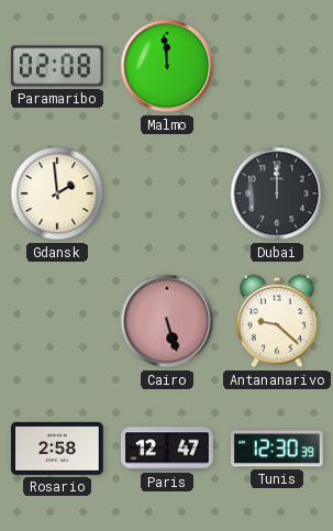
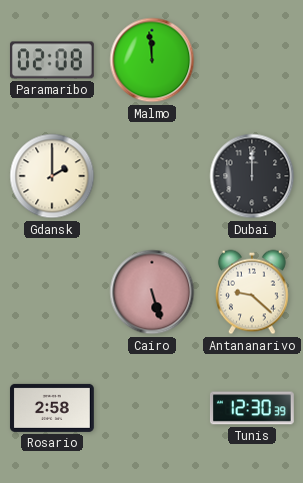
Gdansk: 1:59 -> 2:00
Paris: 12:47 -> none
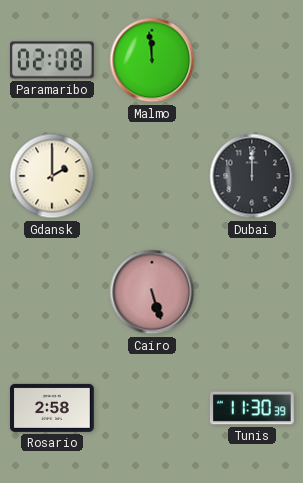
Antananarivo: 9:22 -> none
Tunis: 12:30 -> 11:30
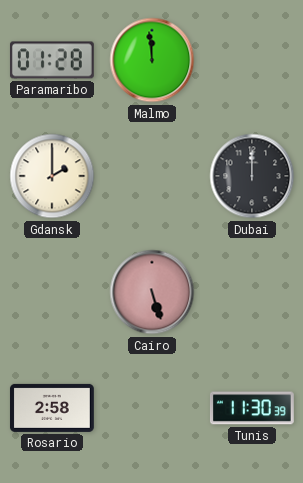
Paramaribo: 02:08 -> 01:28
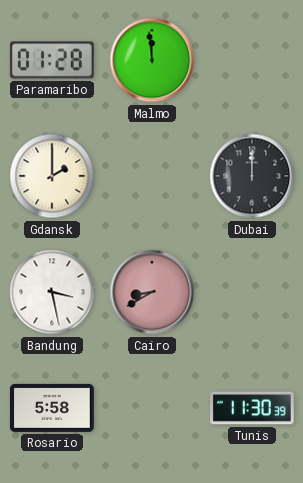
Bandung: none -> 3:28
Cairo: 5:27 -> 8:40
Rosario: 2:58 -> 5:58
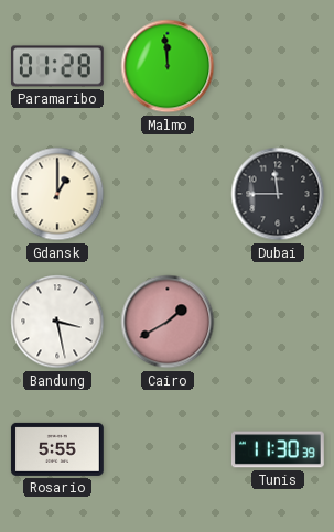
Gdansk: 2:00 -> 1:00
Dubai: 12:00 -> 11:45
Cairo: 8:40 -> 1:40
Rosario: 5:58 -> 5:55
